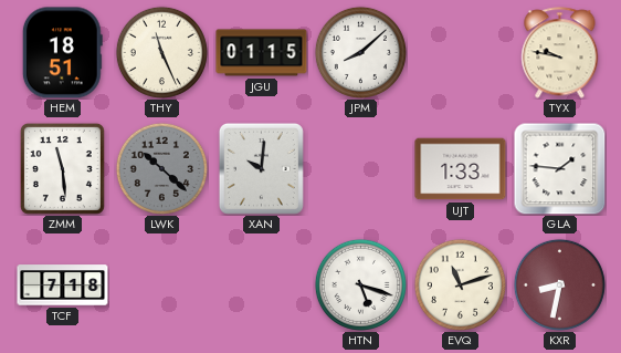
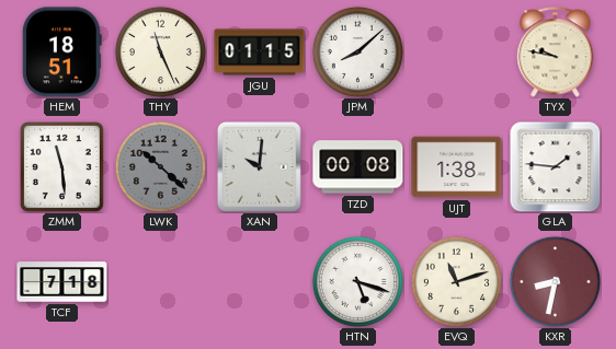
TZD: none -> 00:08
UJT: 1:33 -> 1:38
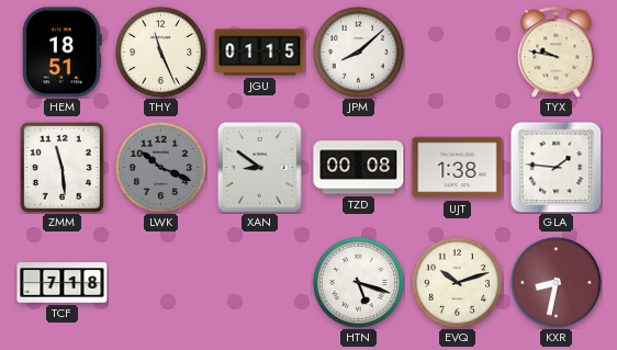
LWK: 10:22 -> 10:19
XAN: 10:01 -> 8:51
EVQ: 11:12 -> 10:12
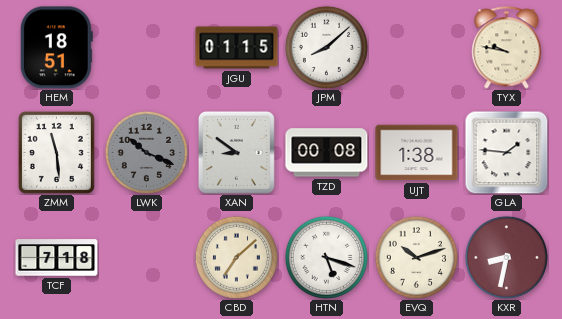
THY: 11:26 -> none
CBD: none -> 7:08
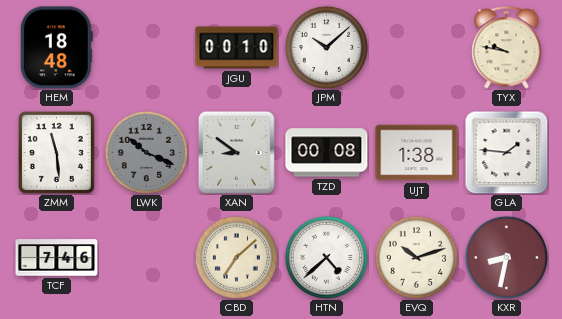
HEM: 18:51 -> 18:48
JGU: 01:15 -> 00:10
JPM: 8:08 -> 10:08
TCF: 7:18 -> 7:46
HTN: 5:18 -> 4:38
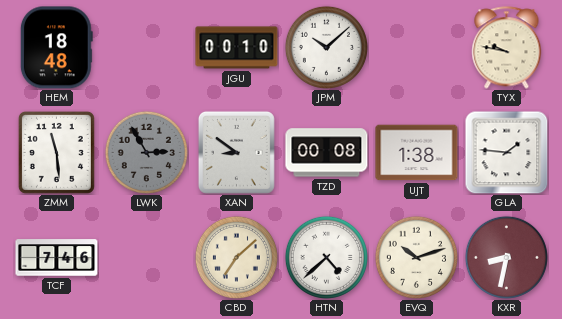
LWK: 10:19 -> 2:55
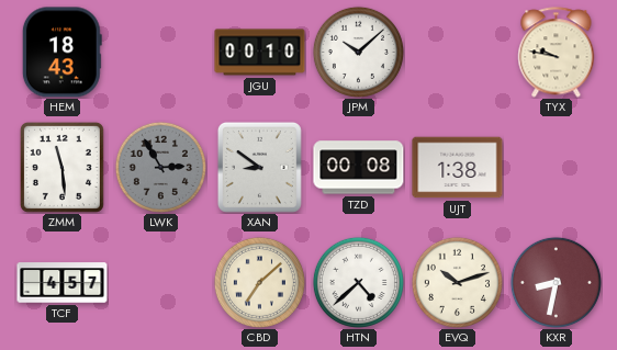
HEM: 18:48 -> 18:43
GLA: 1:46 -> none
TCF: 7:46 -> 4:57
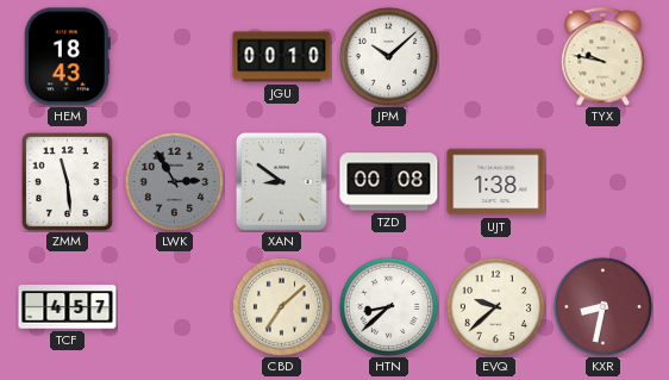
HTN: 4:38 -> 8:38
EVQ: 10:12 -> 9:38
